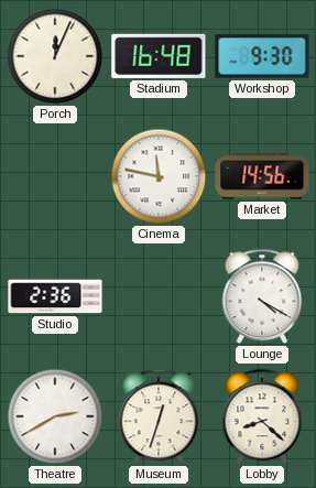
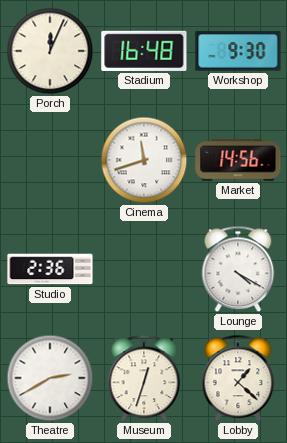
Cinema: 11:47 -> 11:42
Lobby: 8:22 -> 1:22
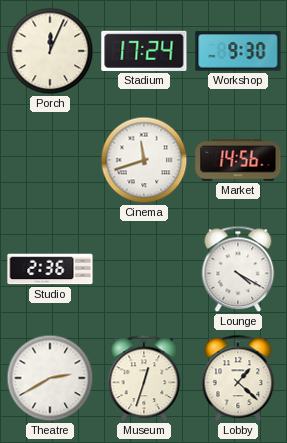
Stadium: 16:48 -> 17:24
